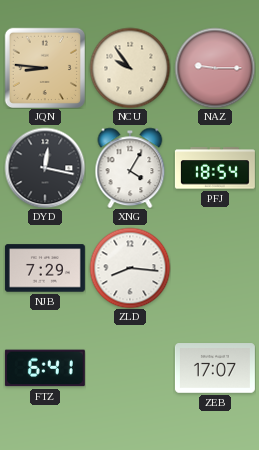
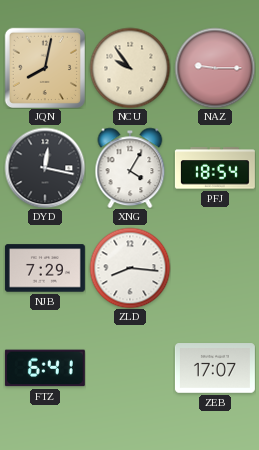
JQN: 8:46 -> 8:02
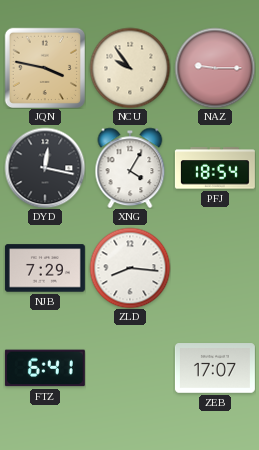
JQN: 8:02 -> 3:47
